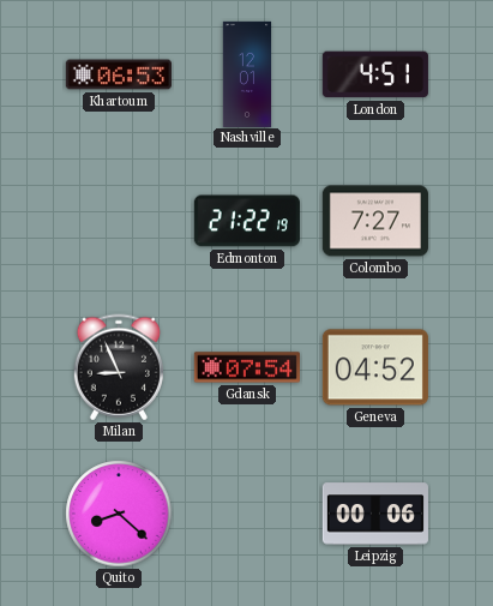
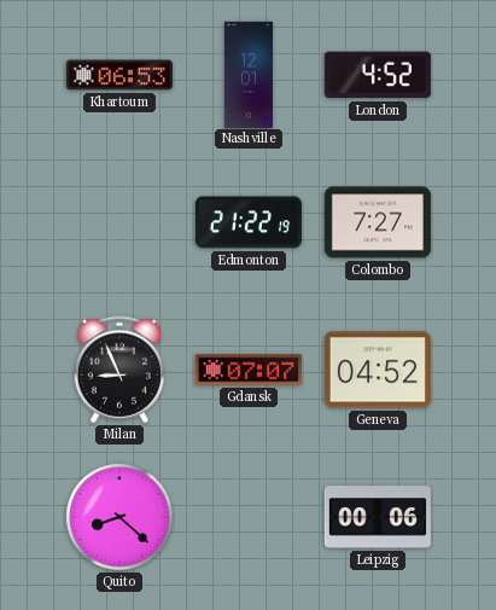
London: 4:51 -> 4:52
Gdansk: 07:54 -> 07:07
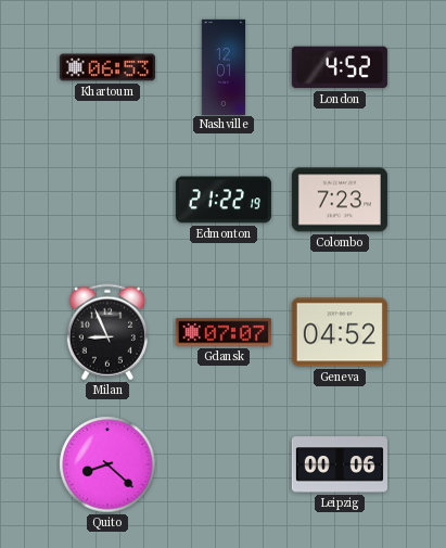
Colombo: 7:27 -> 7:23
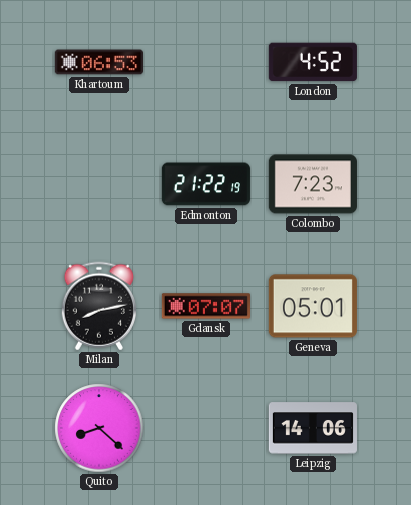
Nashville: 12:01 -> none
Milan: 8:56 -> 8:13
Geneva: 04:52 -> 05:01
Leipzig: 00:06 -> 14:06
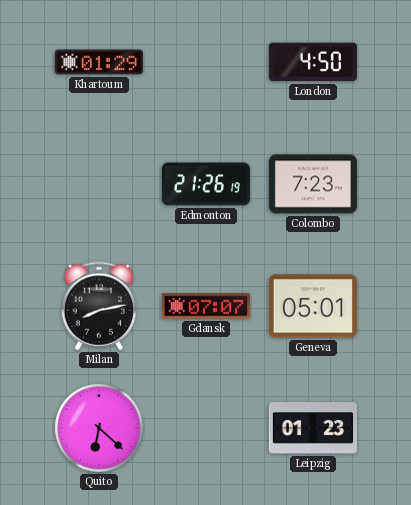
Khartoum: 06:53 -> 01:29
London: 4:52 -> 4:50
Edmonton: 21:22 -> 21:26
Quito: 8:22 -> 6:22
Leipzig: 14:06 -> 01:23
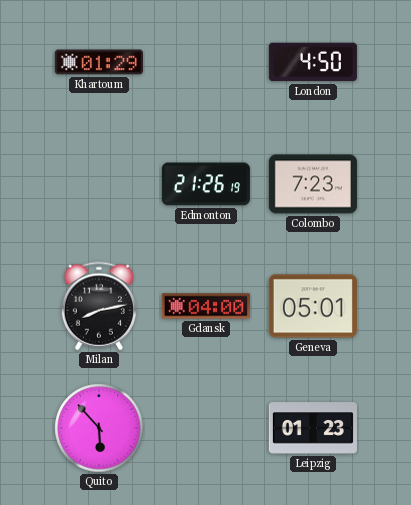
Gdansk: 07:07 -> 04:00
Quito: 6:22 -> 5:53
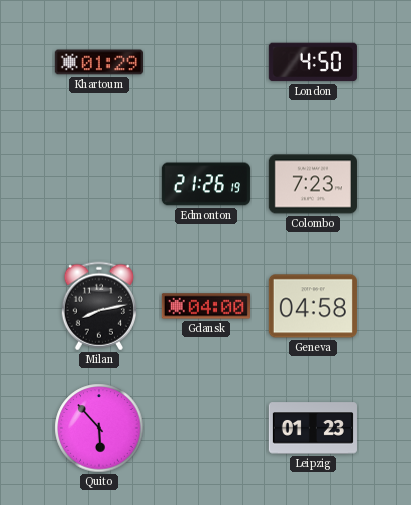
Geneva: 05:01 -> 04:58
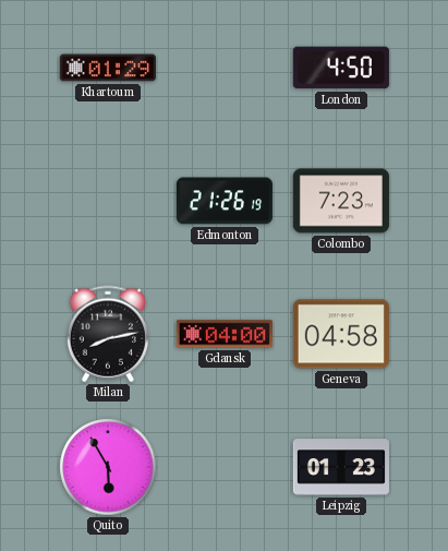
Quito: 5:53 -> 5:55
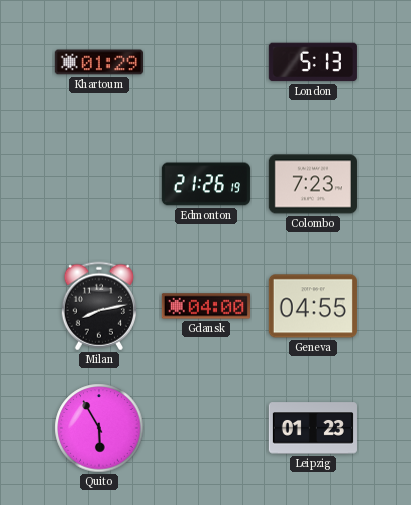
London: 4:50 -> 5:13
Geneva: 04:58 -> 04:55
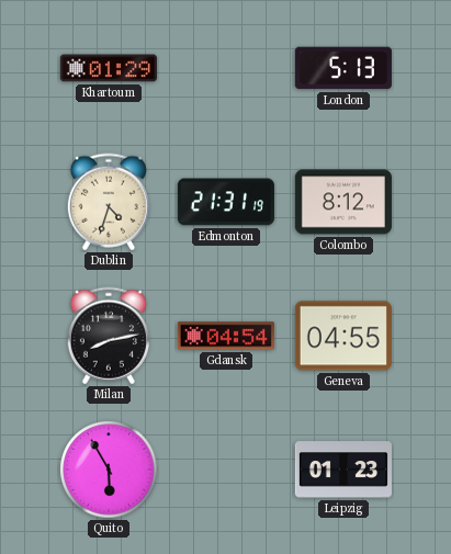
Dublin: none -> 4:33
Edmonton: 21:26 -> 21:31
Colombo: 7:23 -> 8:12
Gdansk: 04:00 -> 04:54
